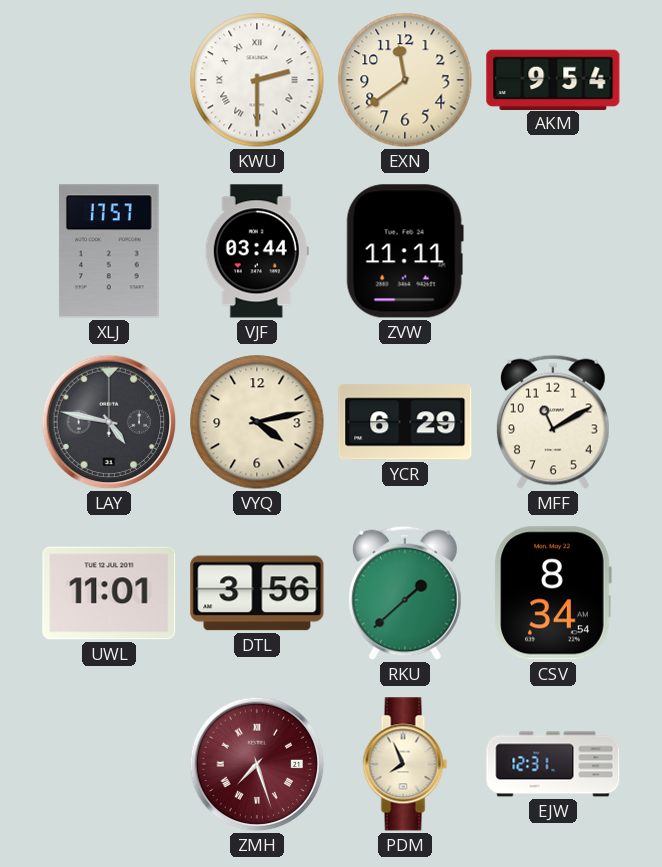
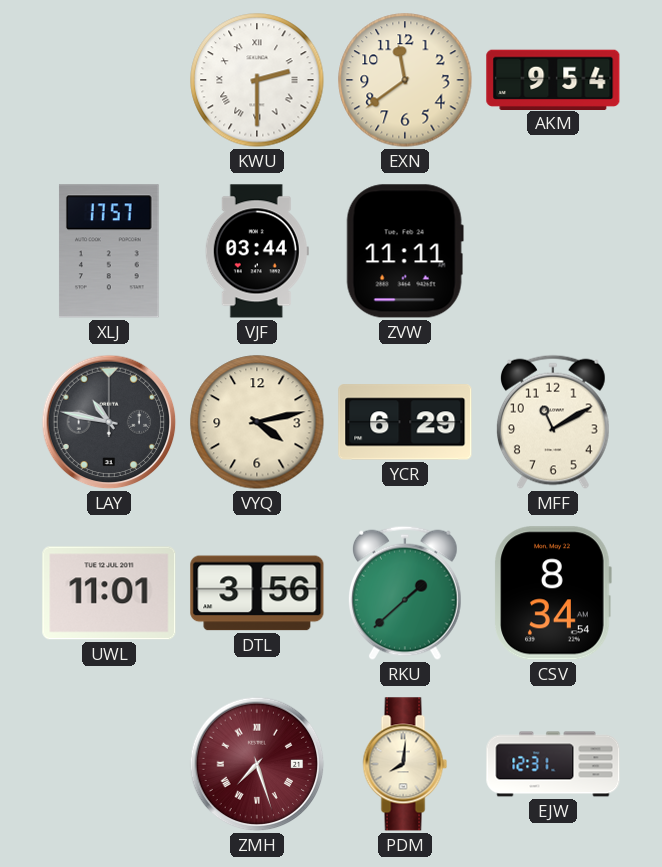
LAY: 4:47 -> 10:47
PDM: 7:56 -> 8:01
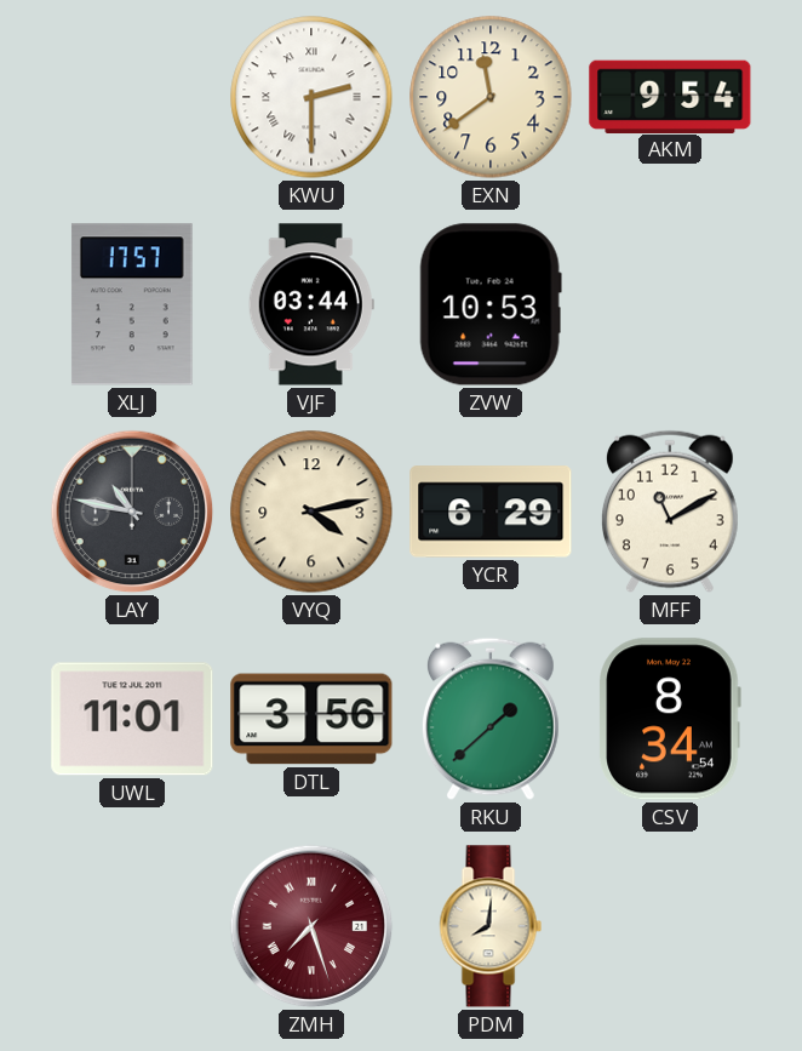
ZVW: 11:11 -> 10:53
EJW: 12:31 -> none
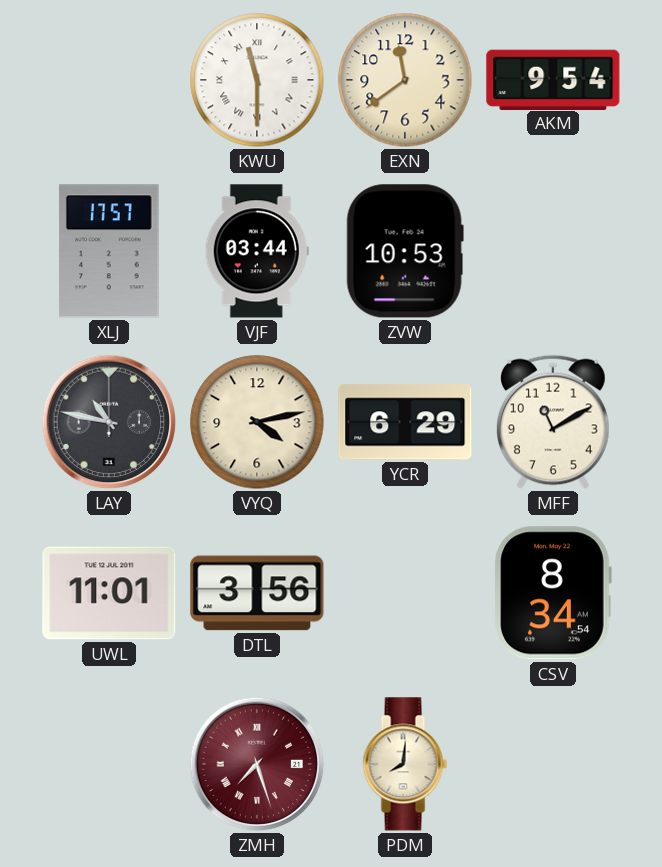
KWU: 2:30 -> 11:30
RKU: 1:38 -> none
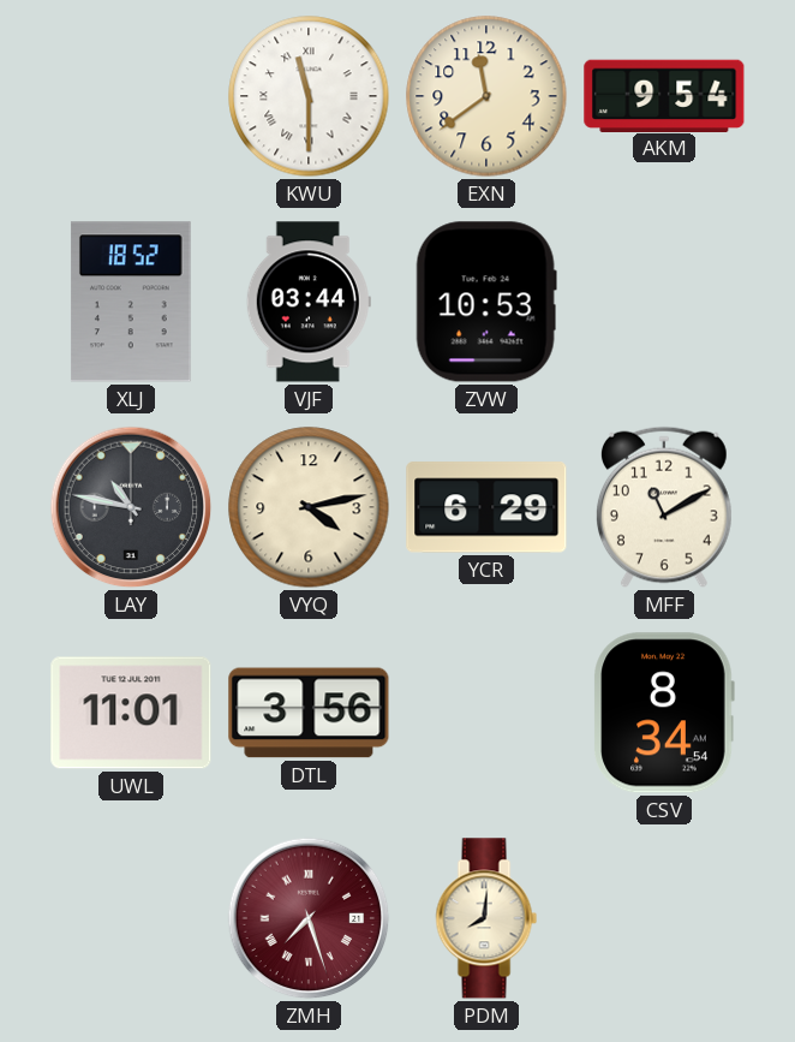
XLJ: 17:57 -> 18:52
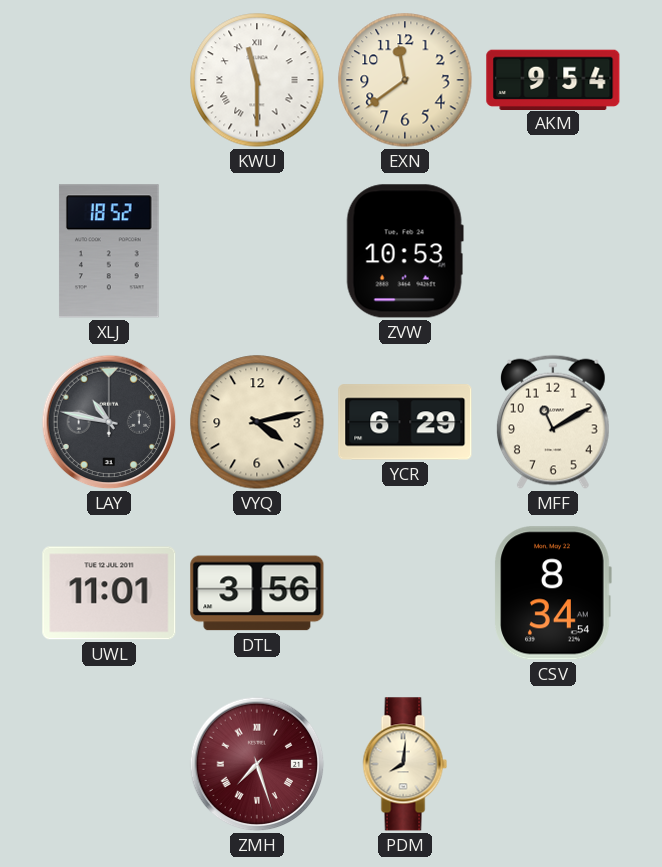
VJF: 03:44 -> none
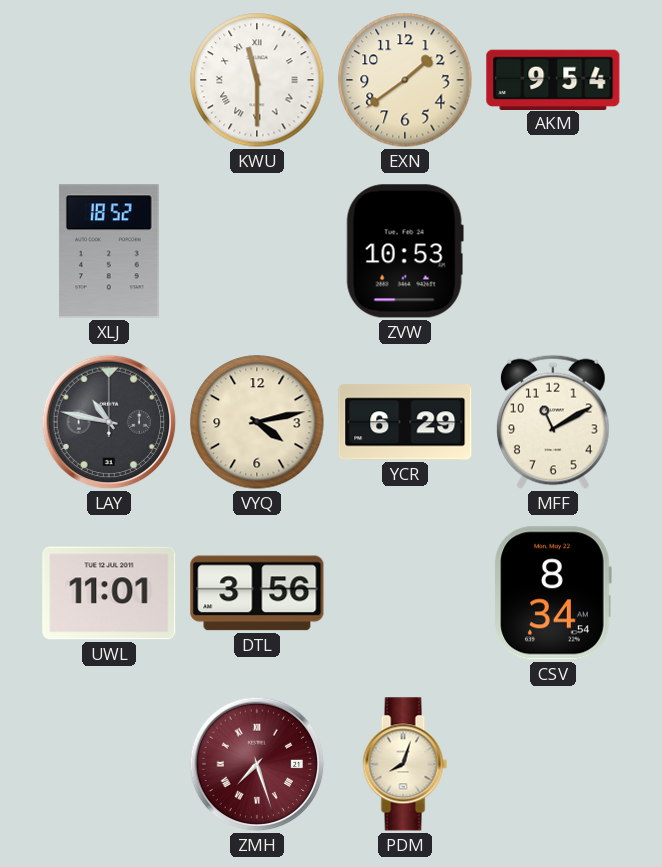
EXN: 11:39 -> 1:39
PDM: 8:01 -> 8:03
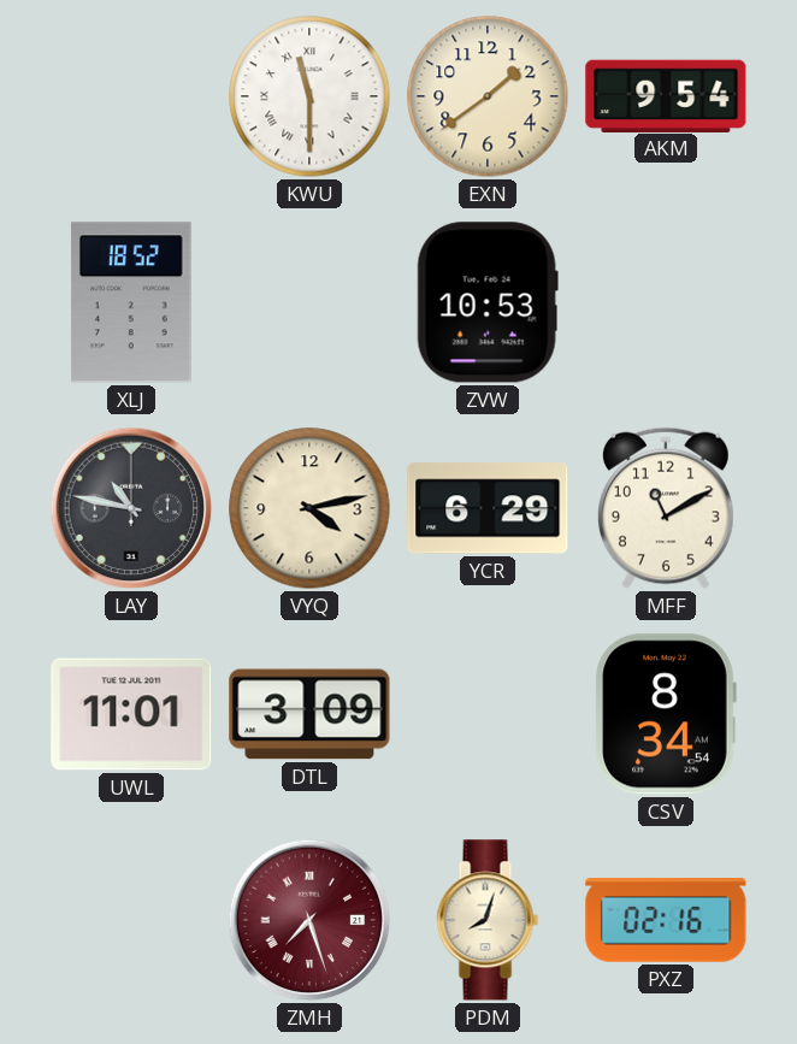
DTL: 3:56 -> 3:09
PXZ: none -> 02:16
